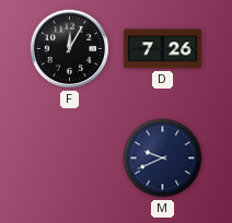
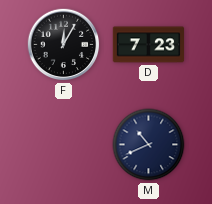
D: 7:26 -> 7:23
M: 9:41 -> 10:41
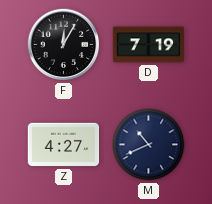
D: 7:23 -> 7:19
Z: none -> 4:27
